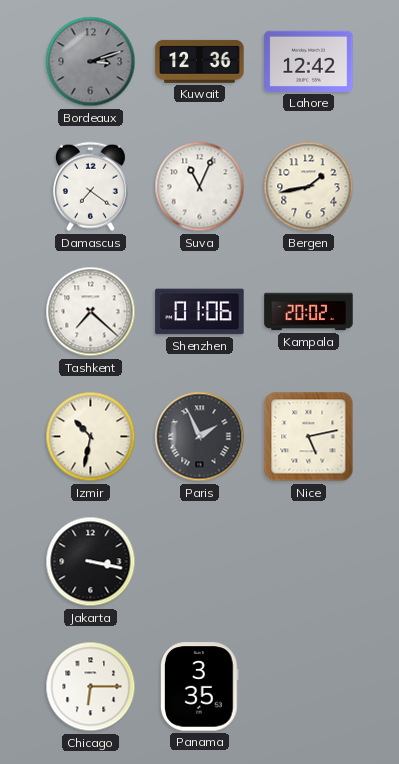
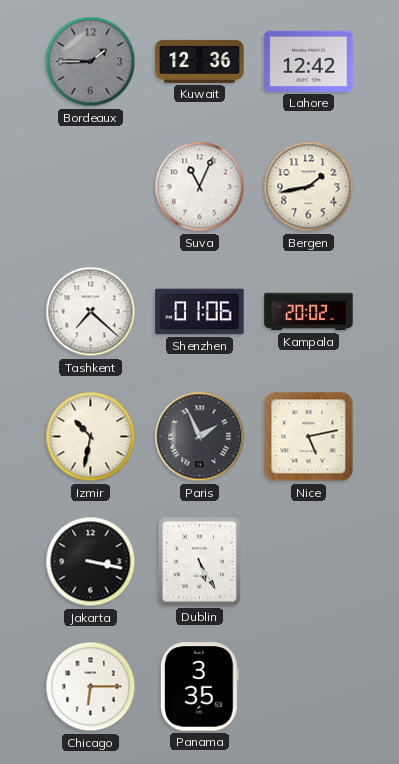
Bordeaux: 3:12 -> 1:45
Damascus: 7:21 -> none
Dublin: none -> 5:25
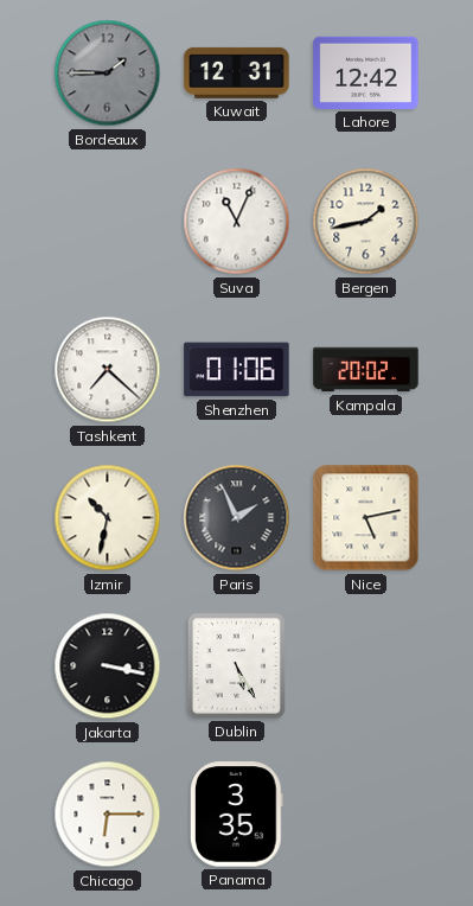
Kuwait: 12:36 -> 12:31
